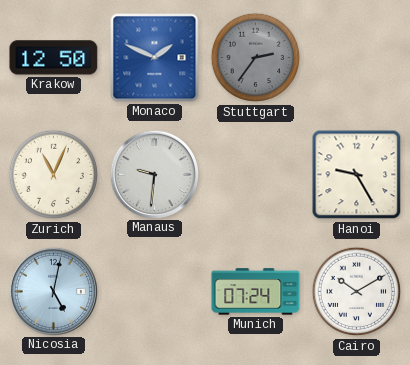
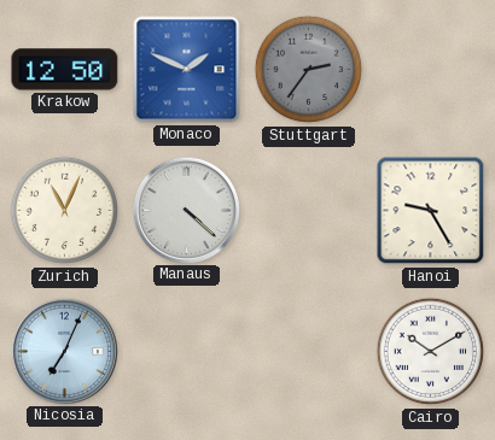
Manaus: 9:31 -> 4:22
Nicosia: 5:02 -> 7:04
Munich: 07:24 -> none
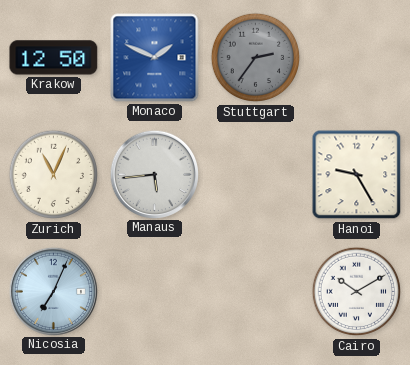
Manaus: 4:22 -> 5:44
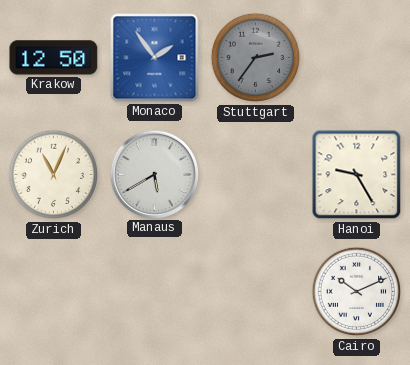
Monaco: 1:49 -> 1:54
Manaus: 5:44 -> 5:40
Nicosia: 7:04 -> none
Cairo: 10:10 -> 10:11
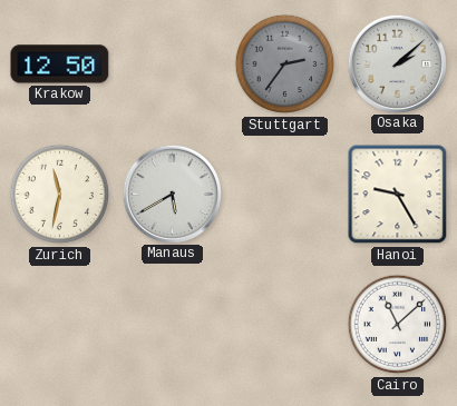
Monaco: 1:54 -> none
Osaka: none -> 2:08
Zurich: 11:04 -> 11:32
Cairo: 10:11 -> 11:08
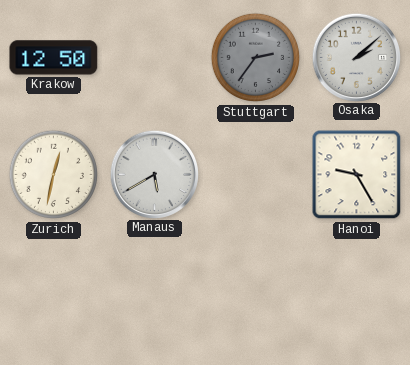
Zurich: 11:32 -> 12:32
Cairo: 11:08 -> none
